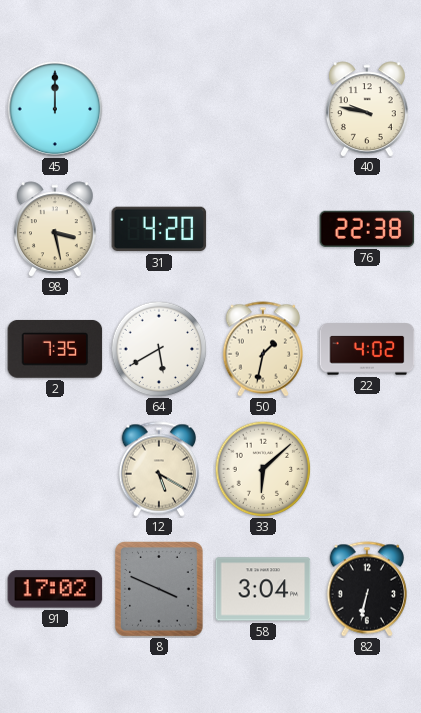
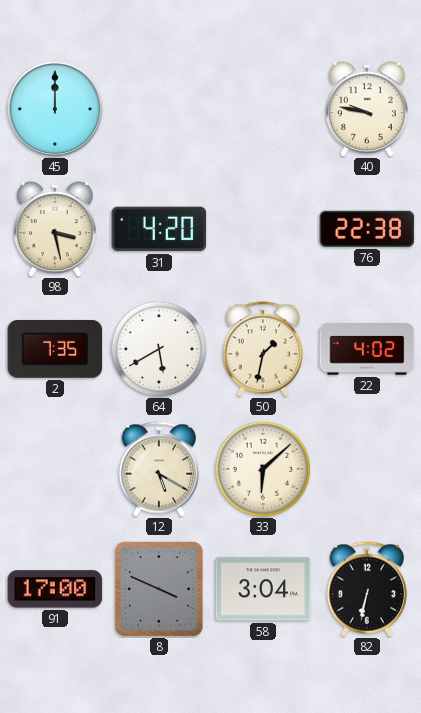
91: 17:02 -> 17:00
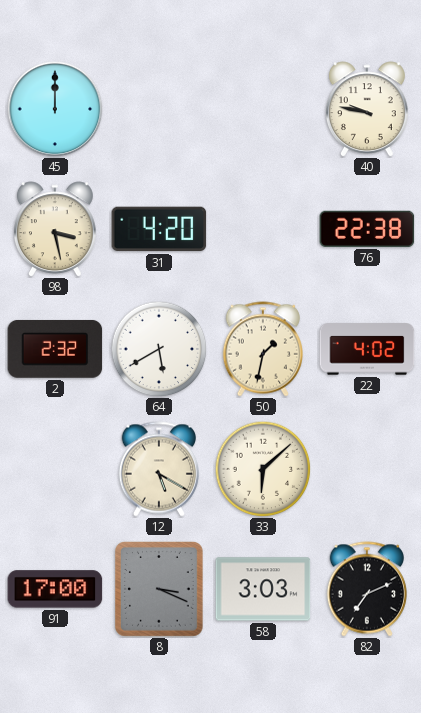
2: 7:35 -> 2:32
8: 3:49 -> 3:19
58: 3:04 -> 3:03
82: 6:32 -> 7:11
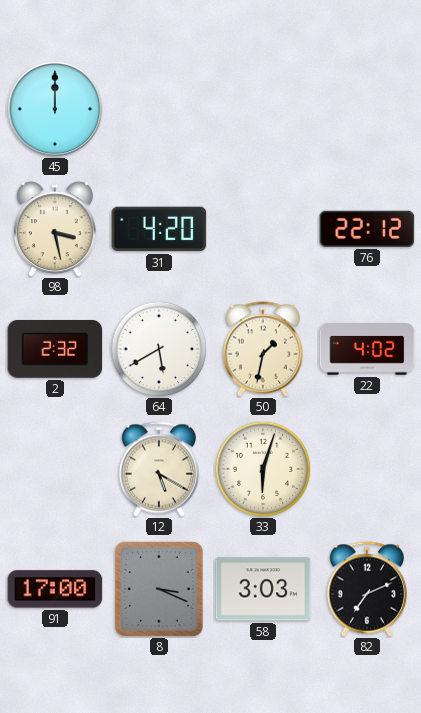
40: 9:47 -> none
76: 22:38 -> 22:12
33: 6:08 -> 6:03
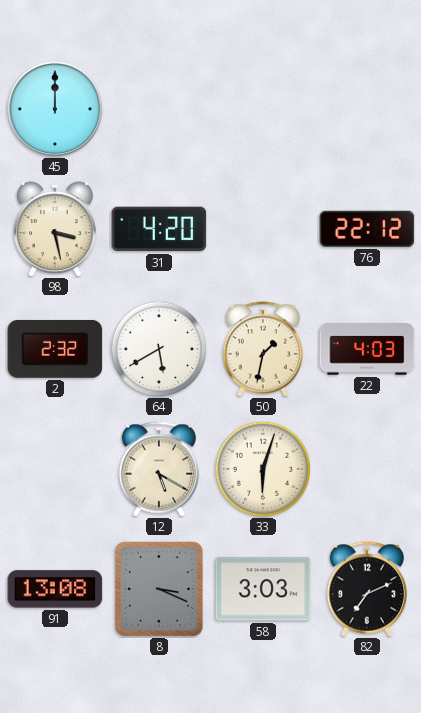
22: 4:02 -> 4:03
91: 17:00 -> 13:08
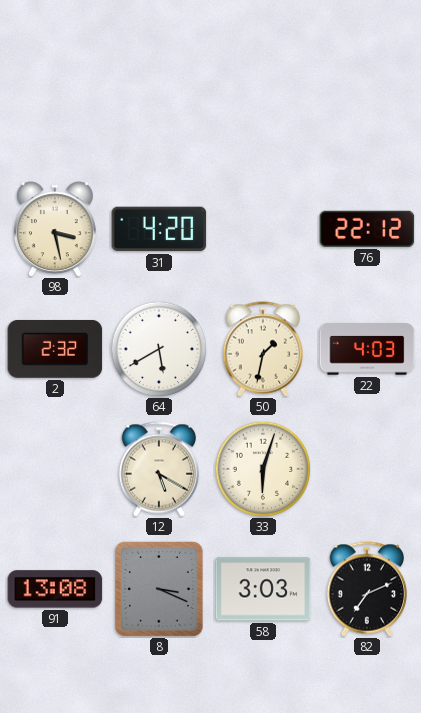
45: 12:00 -> none
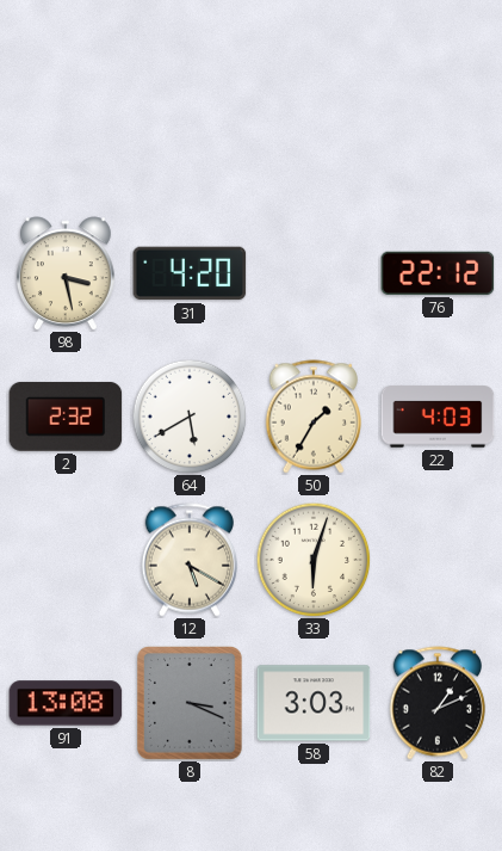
50: 1:32 -> 1:35
82: 7:11 -> 1:11
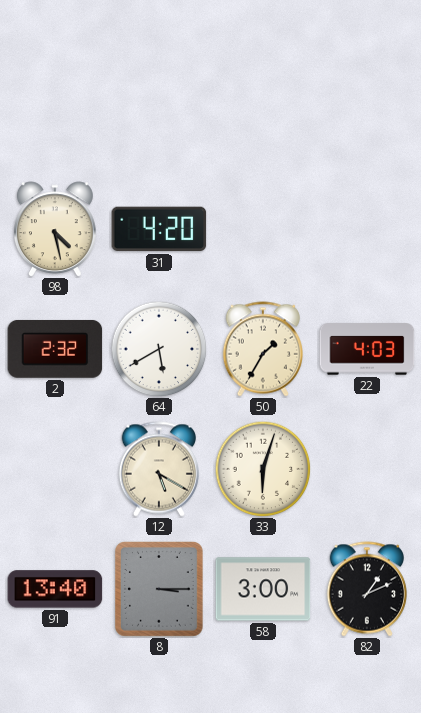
98: 3:28 -> 4:28
76: 22:12 -> none
91: 13:08 -> 13:40
8: 3:19 -> 3:15
58: 3:03 -> 3:00
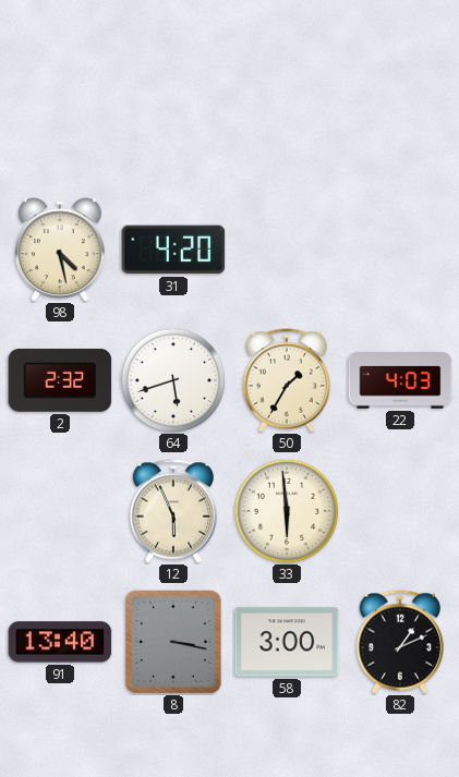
64: 5:40 -> 5:42
12: 5:20 -> 5:56
33: 6:03 -> 5:59
8: 3:15 -> 3:17
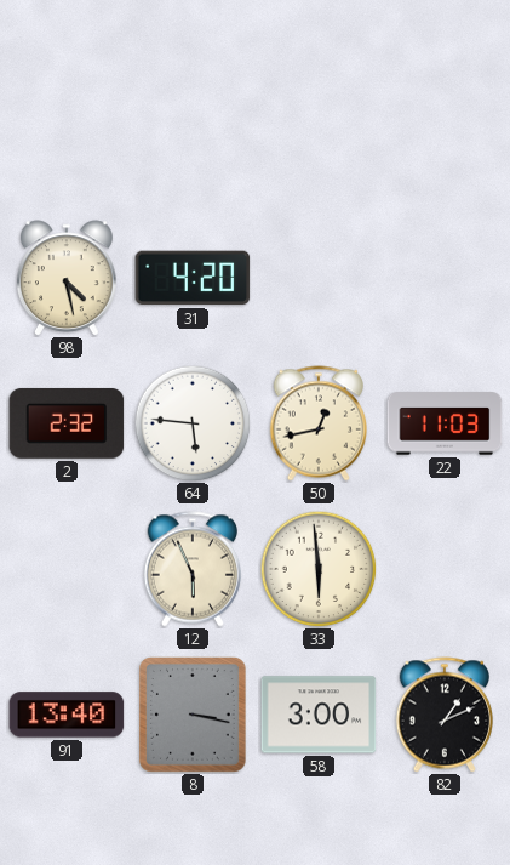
64: 5:42 -> 5:46
50: 1:35 -> 12:43
22: 4:03 -> 11:03
